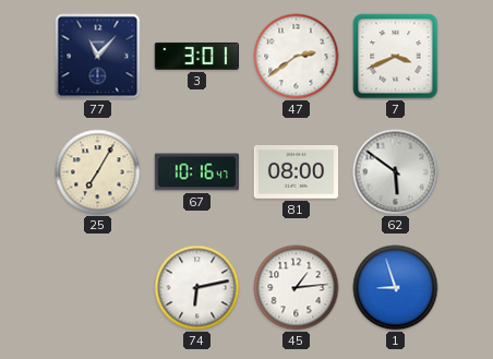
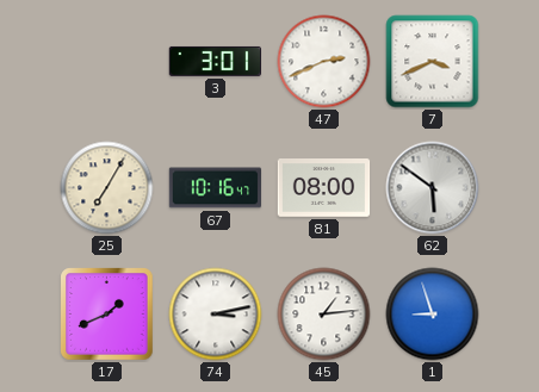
77: 11:07 -> none
47: 2:39 -> 2:41
17: none -> 1:41
74: 6:13 -> 3:13
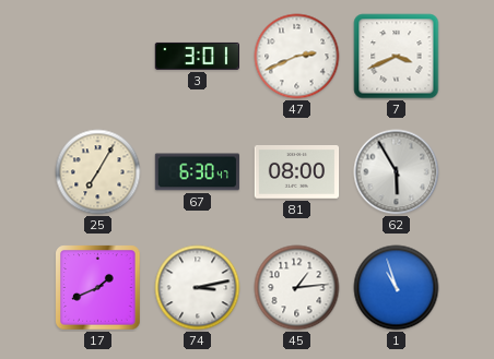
67: 10:16 -> 6:30
62: 5:51 -> 5:55
1: 8:57 -> 10:57
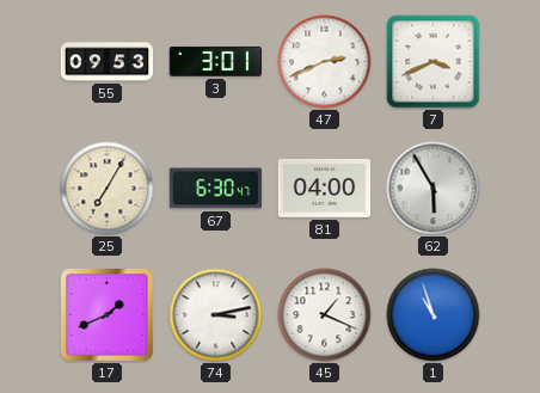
55: none -> 09:53
81: 08:00 -> 04:00
45: 1:14 -> 1:19
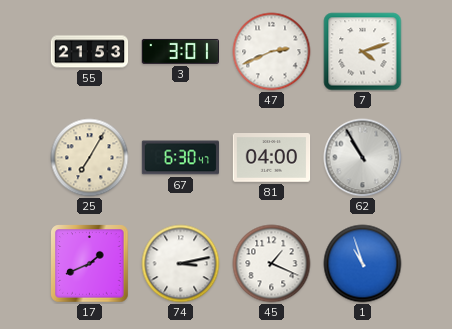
55: 09:53 -> 21:53
7: 3:41 -> 4:12
62: 5:55 -> 10:55
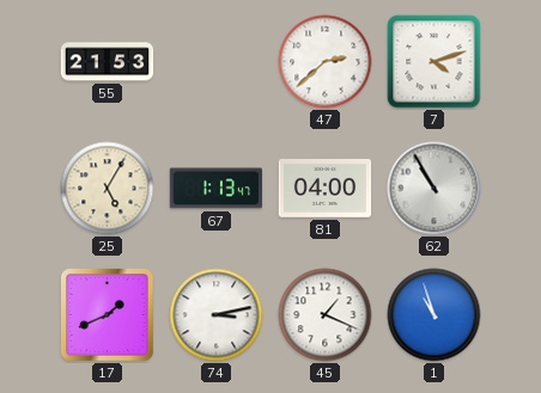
3: 3:01 -> none
47: 2:41 -> 2:38
25: 7:05 -> 5:05
67: 6:30 -> 1:13
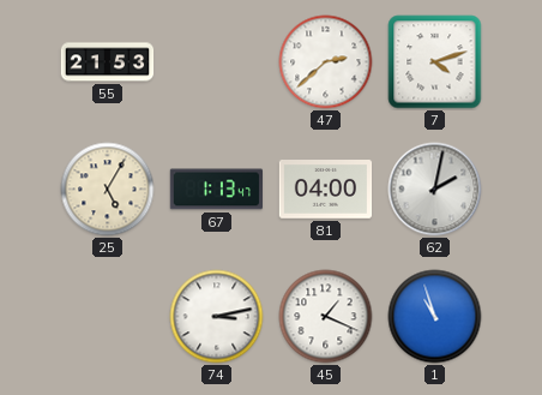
62: 10:55 -> 2:02
17: 1:41 -> none
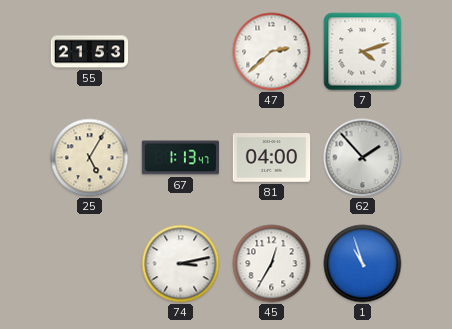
62: 2:02 -> 1:53
45: 1:19 -> 12:35
